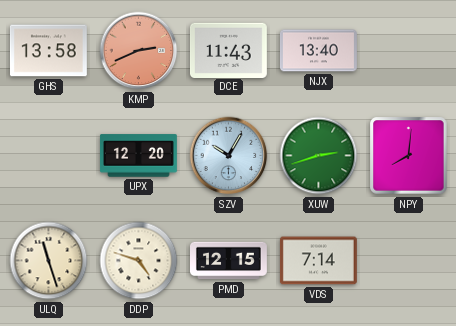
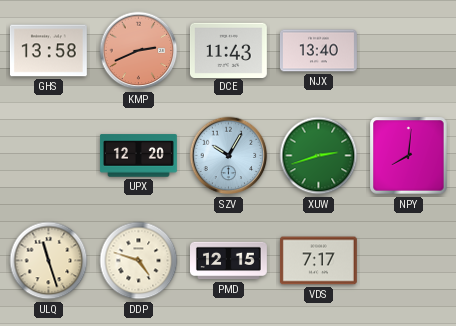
VDS: 7:14 -> 7:17
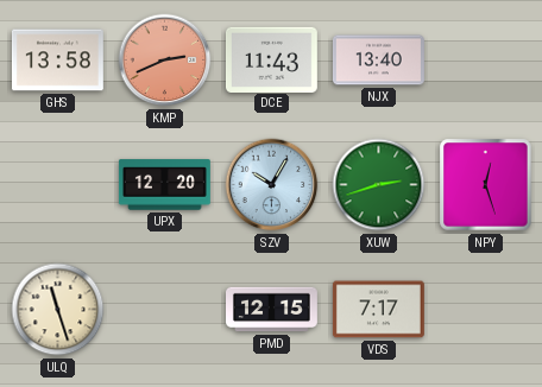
NPY: 8:01 -> 12:27
DDP: 4:48 -> none
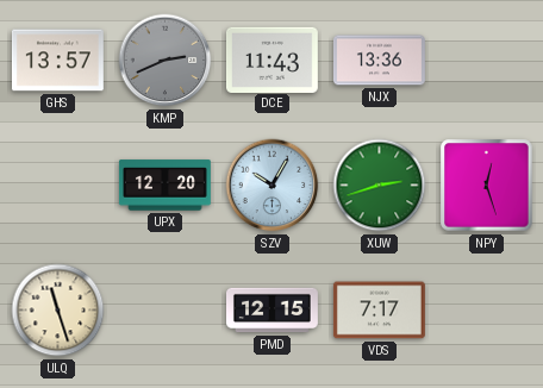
GHS: 13:58 -> 13:57
KMP dial: salmon -> grey
NJX: 13:40 -> 13:36
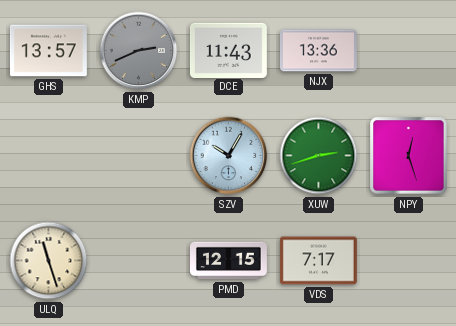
UPX: 12:20 -> none
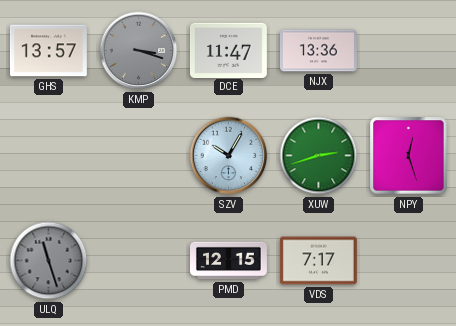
KMP: 2:41 -> 3:18
DCE: 11:43 -> 11:47
ULQ dial: cream -> grey
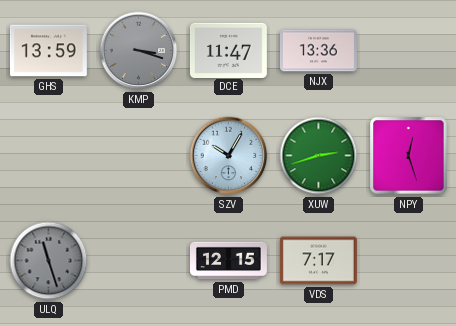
GHS: 13:57 -> 13:59
